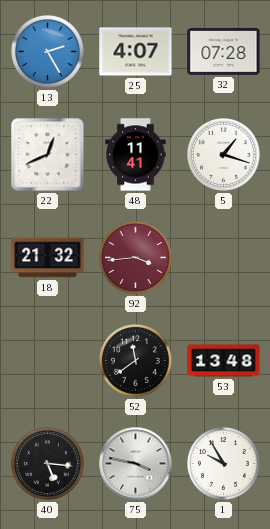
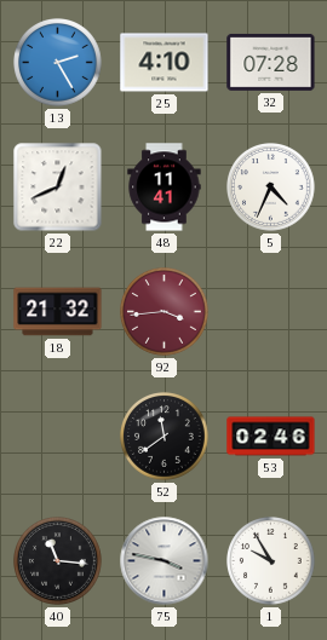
25: 4:07 -> 4:10
5: 1:18 -> 4:34
53: 13:48 -> 02:46
40: 5:16 -> 11:16
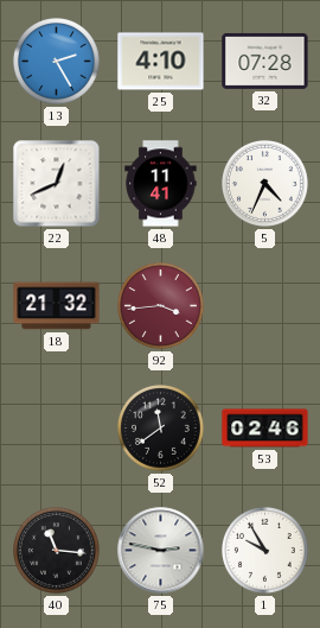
75: 3:47 -> 2:47
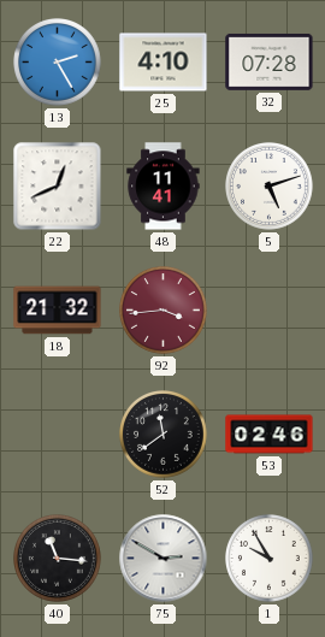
5: 4:34 -> 5:12
75: 2:47 -> 2:50
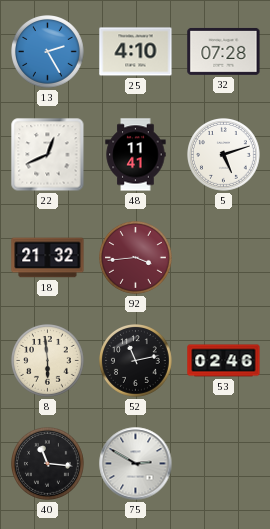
8: none -> 5:59
52: 11:39 -> 11:13
1: 9:55 -> none
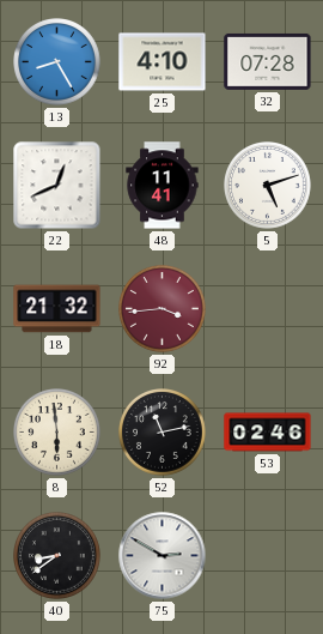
13: 2:25 -> 8:25
40: 11:16 -> 8:39
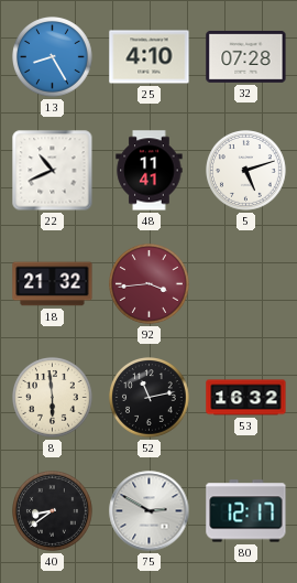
22: 12:41 -> 10:41
53: 02:46 -> 16:32
80: none -> 12:17
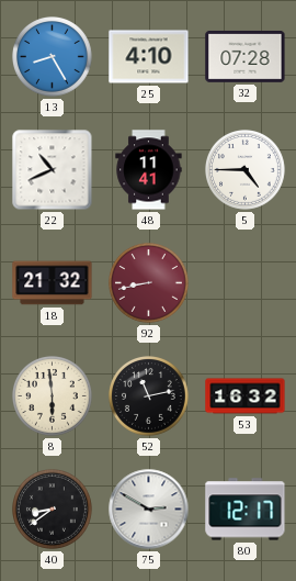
5: 5:12 -> 4:45
92: 3:44 -> 8:43
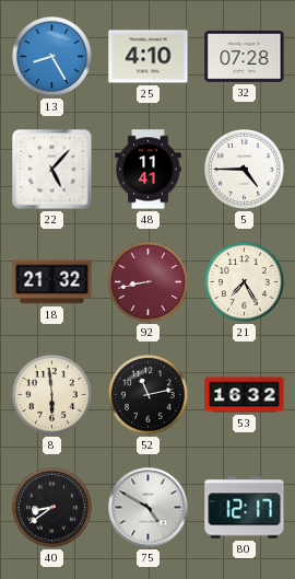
22: 10:41 -> 5:07
21: none -> 7:25
75: 2:50 -> 4:50
